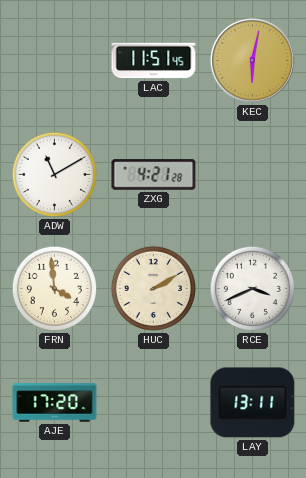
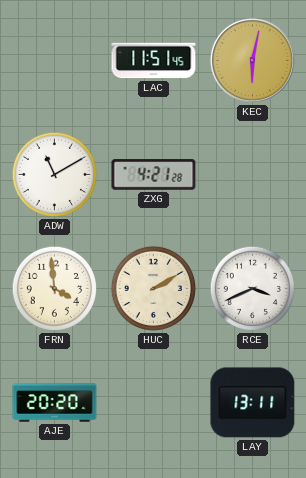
AJE: 17:20 -> 20:20
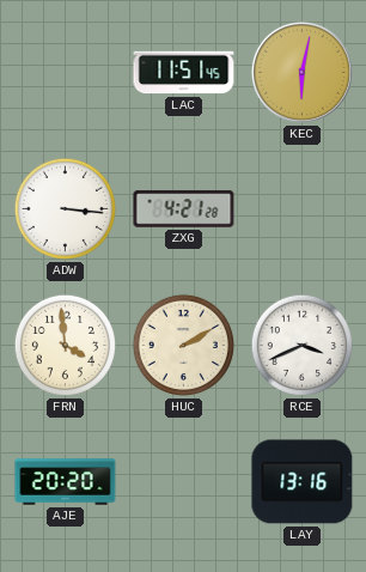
ADW: 11:10 -> 3:16
LAY: 13:11 -> 13:16
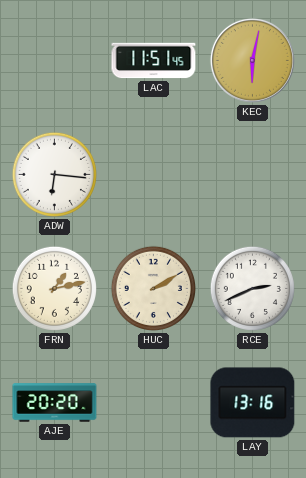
ADW: 3:16 -> 6:16
ZXG: 4:21 -> none
FRN: 3:59 -> 1:13
RCE: 3:41 -> 2:41
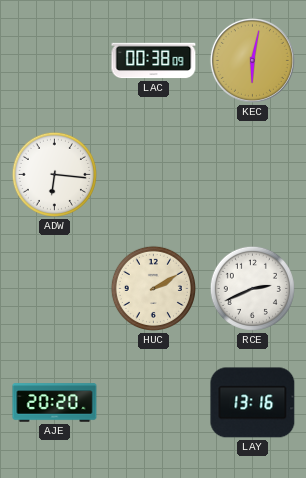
LAC: 11:51 -> 00:38
FRN: 1:13 -> none
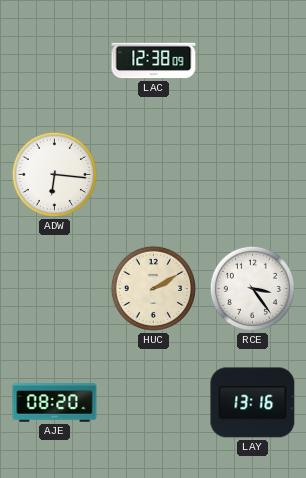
LAC: 00:38 -> 12:38
KEC: 6:02 -> none
RCE: 2:41 -> 3:24
AJE: 20:20 -> 08:20
